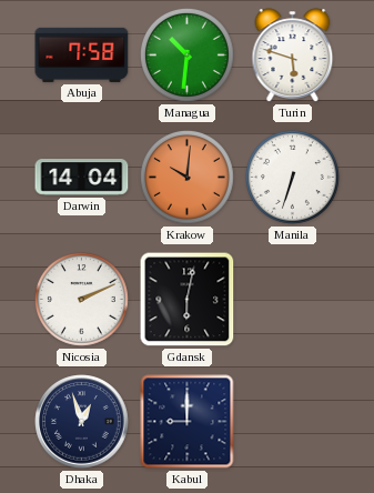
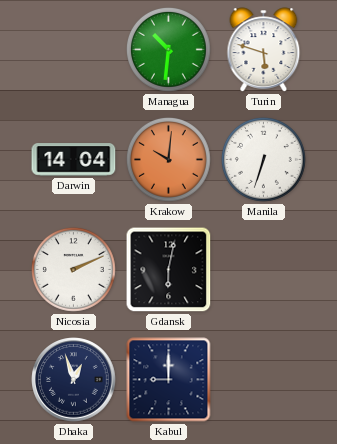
Abuja: 7:58 -> none
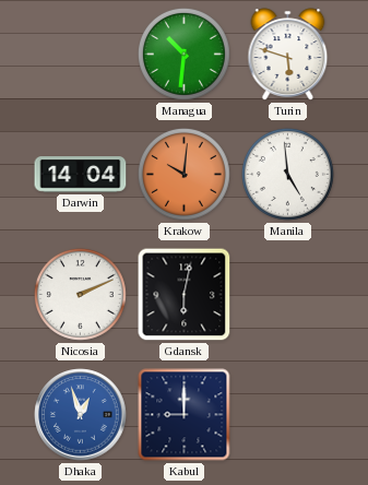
Manila: 6:33 -> 4:59
Dhaka dial: navy -> blue
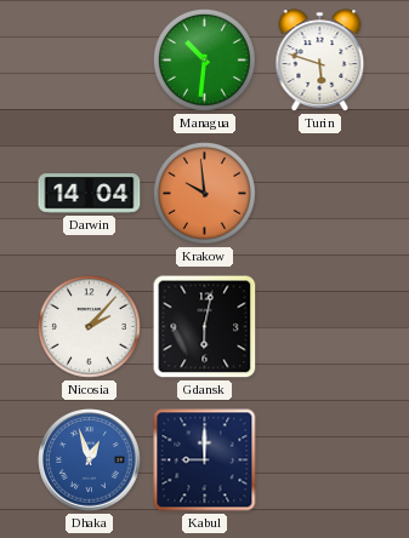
Krakow: 10:01 -> 9:59
Manila: 4:59 -> none
Nicosia: 2:11 -> 2:07
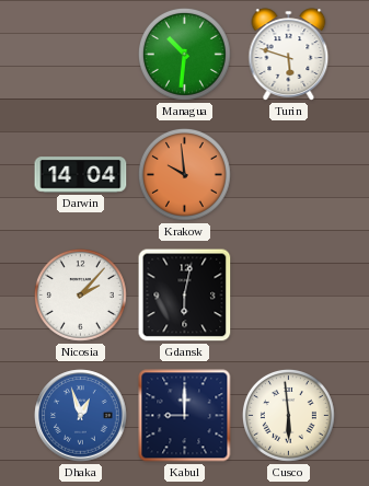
Cusco: none -> 5:59
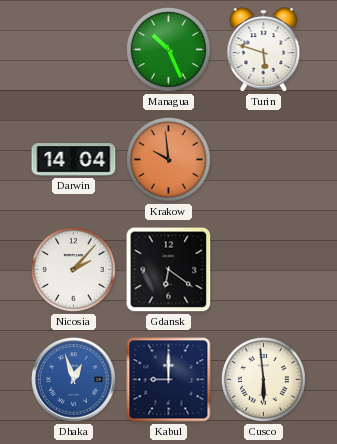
Managua: 10:31 -> 10:26
Gdansk: 6:02 -> 6:21
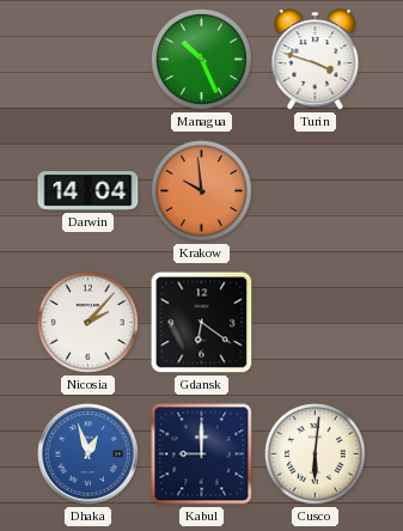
Turin: 5:48 -> 3:48
Cusco: 5:59 -> 6:01
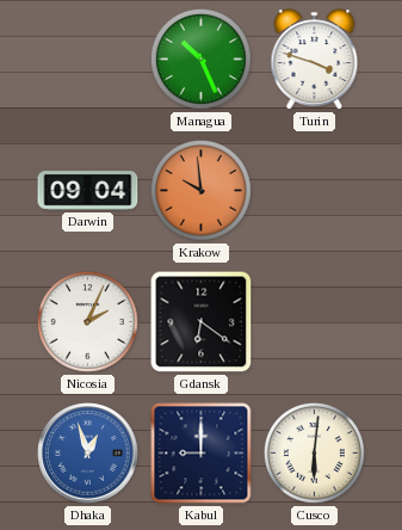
Darwin: 14:04 -> 09:04
Nicosia: 2:07 -> 2:04
